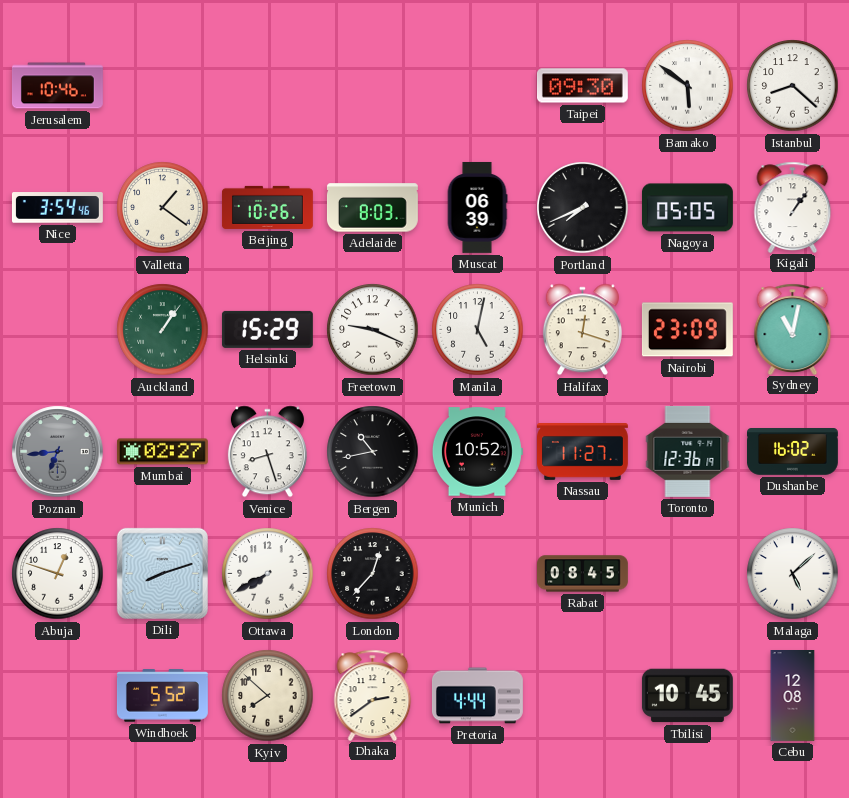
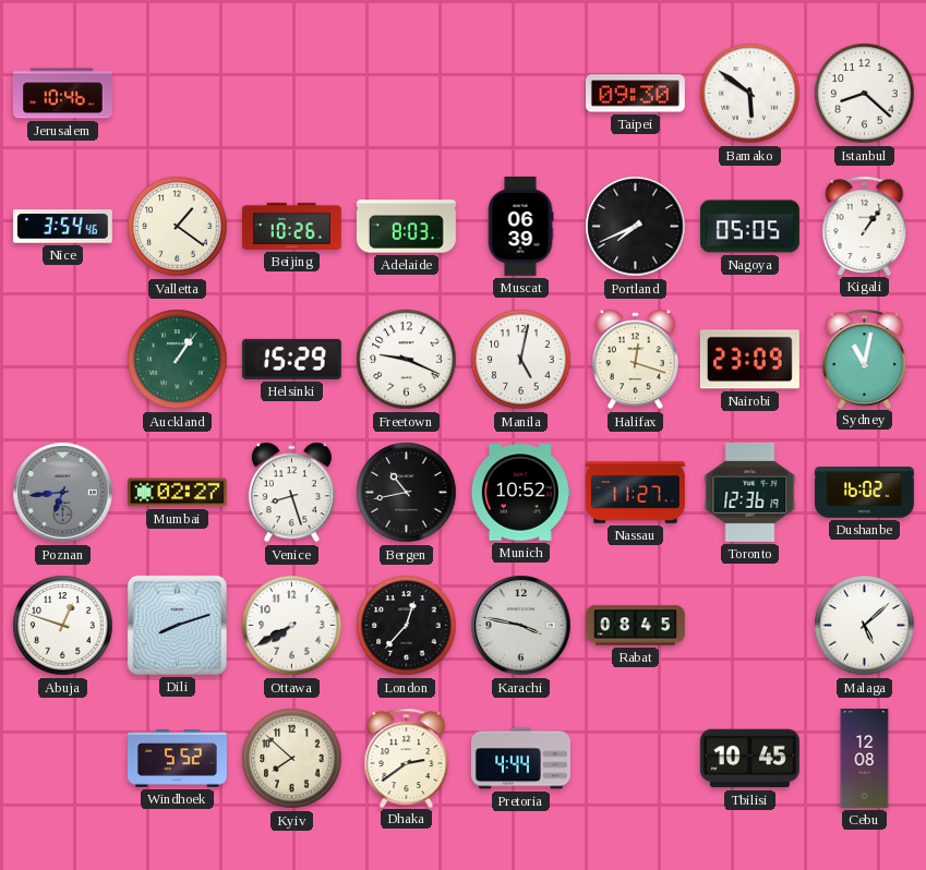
Karachi: none -> 3:47
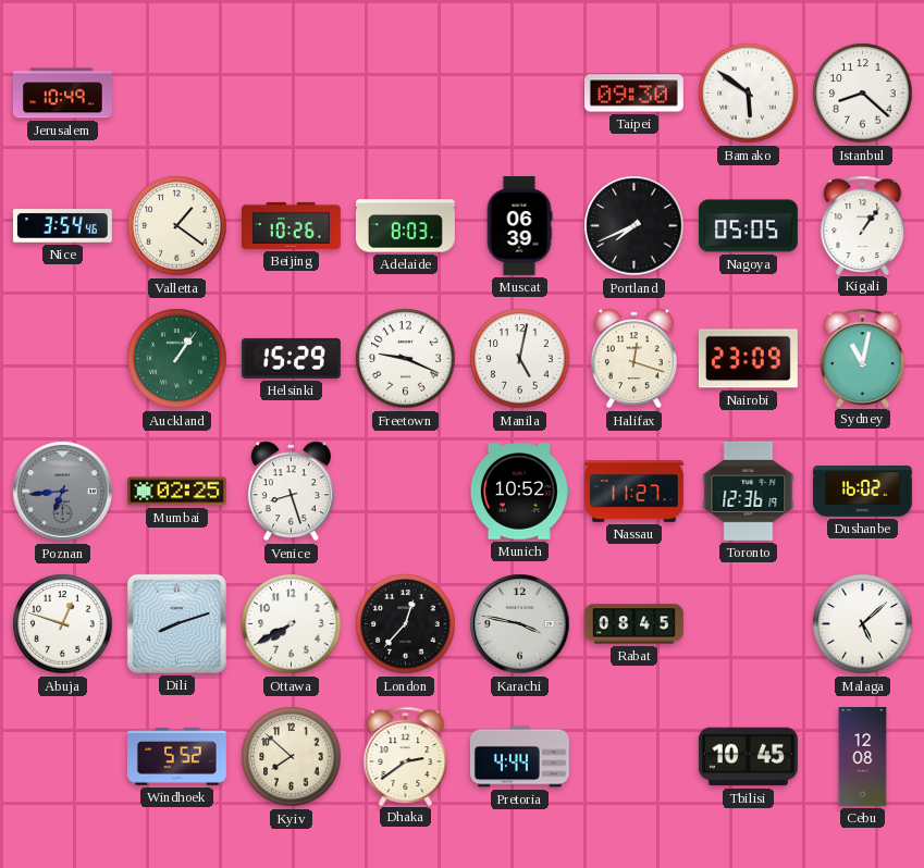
Jerusalem: 10:46 -> 10:49
Mumbai: 02:27 -> 02:25
Bergen: 10:43 -> none
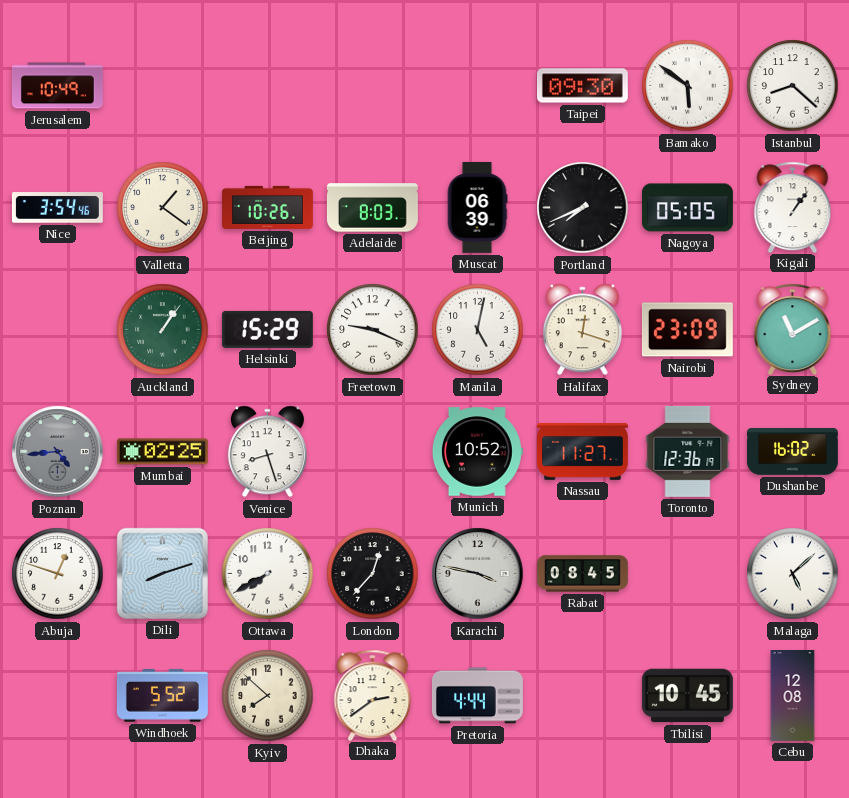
Sydney: 11:02 -> 11:10
Poznan: 6:44 -> 4:44
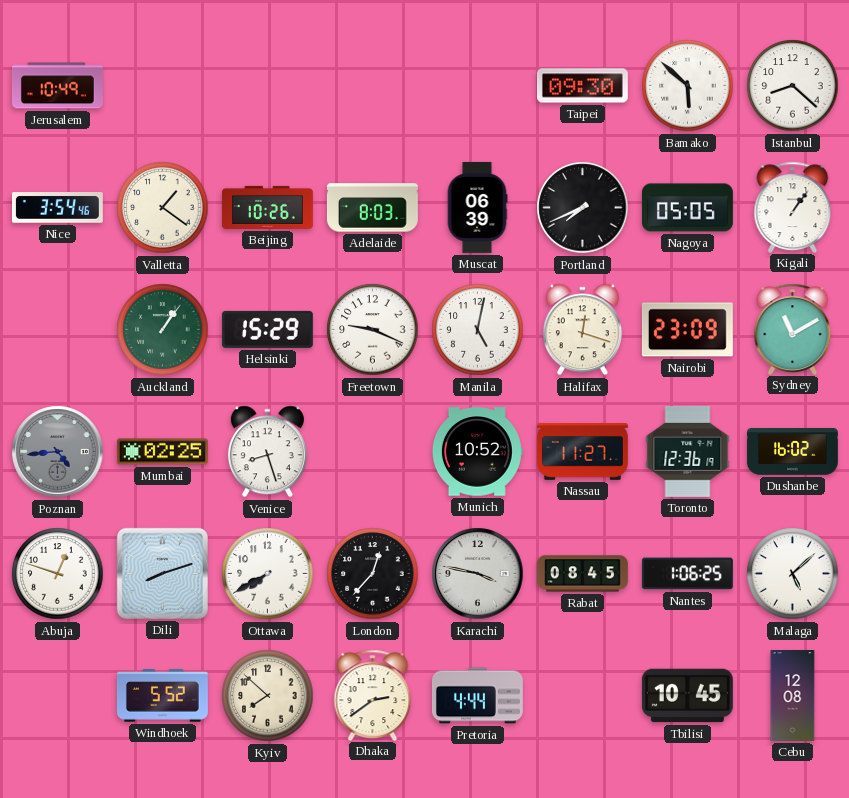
Bamako: 5:51 -> 5:52
Nantes: none -> 1:06
